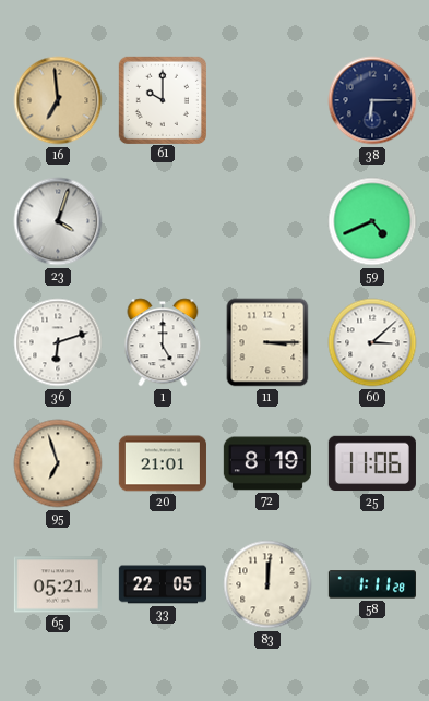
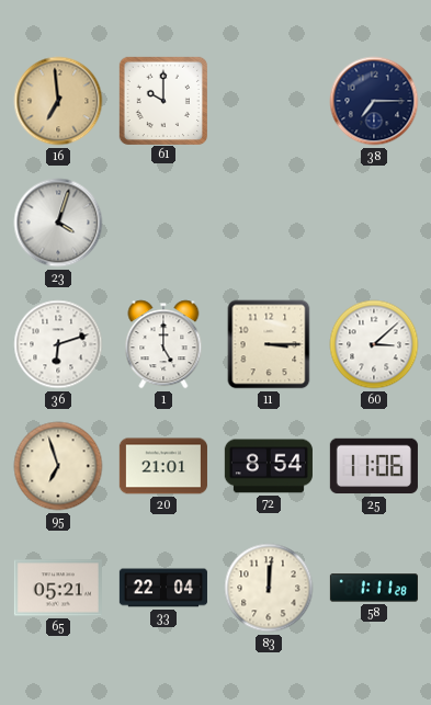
38: 6:15 -> 7:15
59: 4:41 -> none
72: 8:19 -> 8:54
33: 22:05 -> 22:04
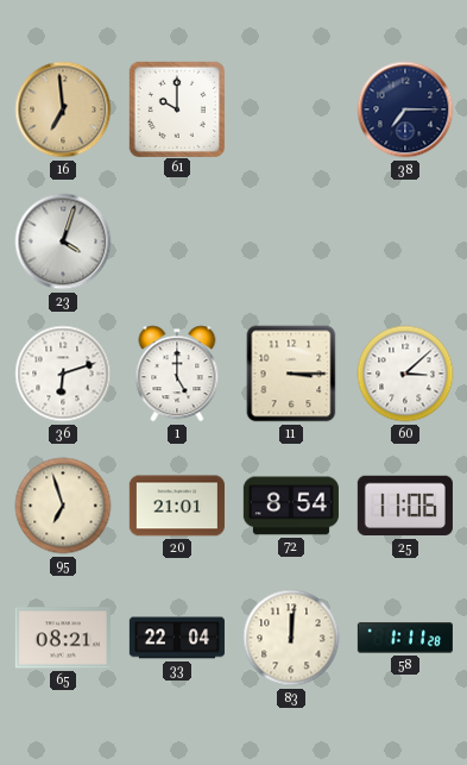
65: 05:21 -> 08:21
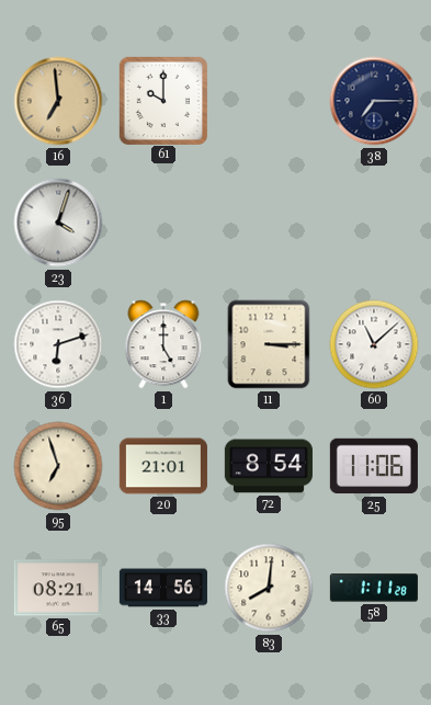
60: 3:08 -> 11:08
33: 22:04 -> 14:56
83: 12:01 -> 8:01
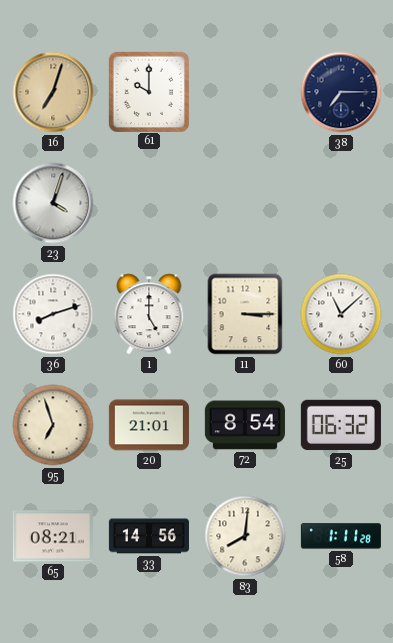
16: 6:59 -> 7:03
36: 6:12 -> 8:12
25: 11:06 -> 06:32
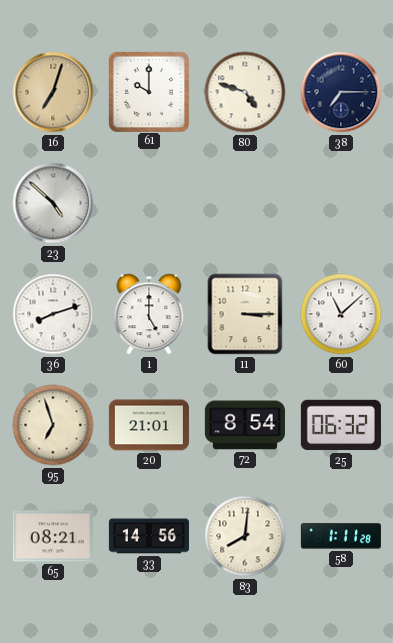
80: none -> 4:48
23: 4:03 -> 4:52
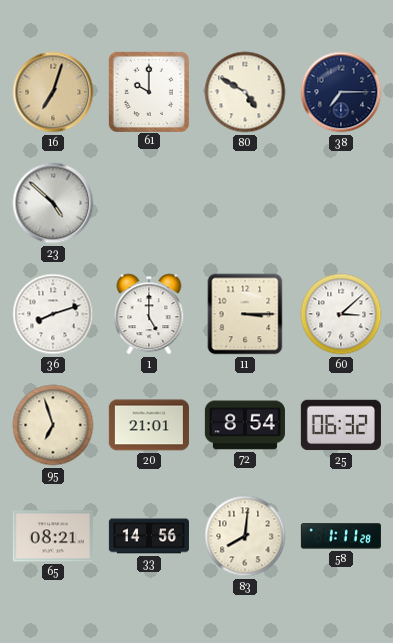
80: 4:48 -> 4:50
60: 11:08 -> 3:08
